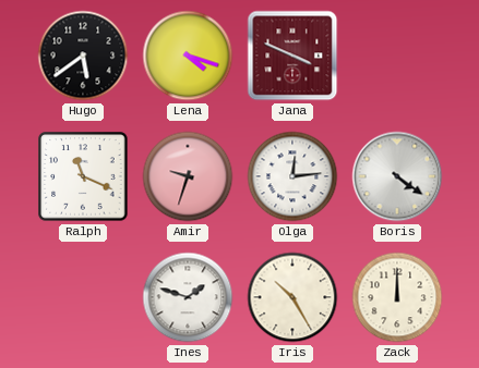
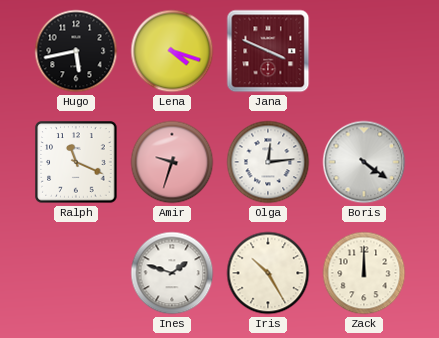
Hugo: 5:39 -> 5:43
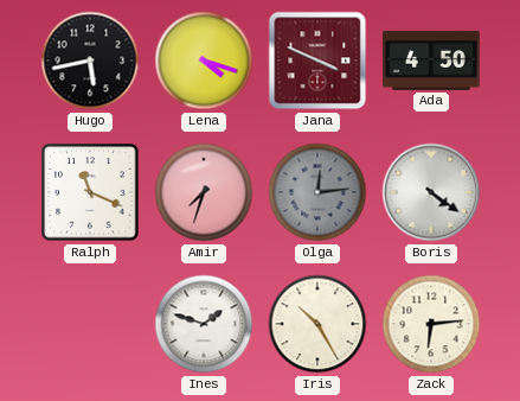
Ada: none -> 4:50
Amir: 9:33 -> 7:33
Olga dial: white -> grey
Zack: 12:00 -> 6:14
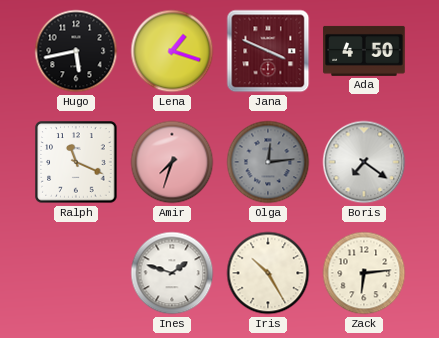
Lena: 4:18 -> 1:18
Boris: 4:21 -> 7:21
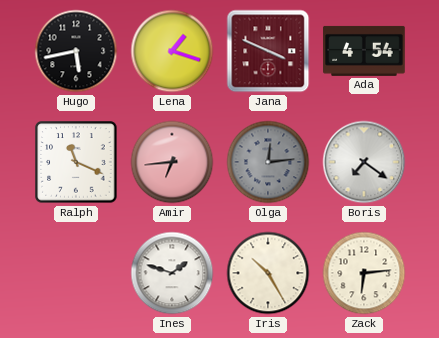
Ada: 4:50 -> 4:54
Amir: 7:33 -> 6:44
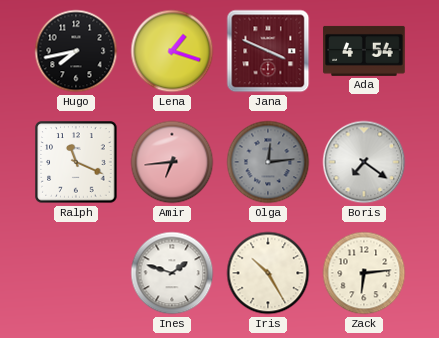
Hugo: 5:43 -> 7:43
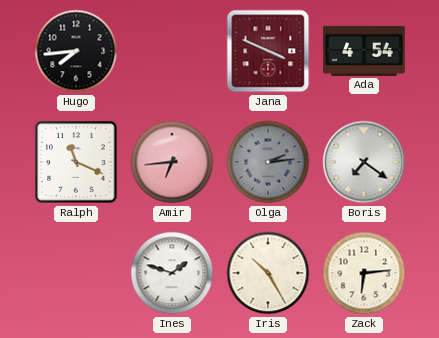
Hugo: 7:43 -> 7:44
Lena: 1:18 -> none
Olga: 12:14 -> 2:14
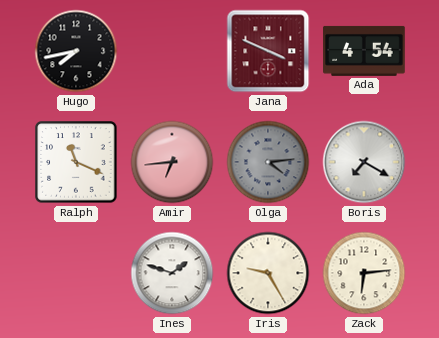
Hugo: 7:44 -> 7:43
Olga: 2:14 -> 4:14
Boris: 7:21 -> 7:20
Iris: 10:25 -> 9:25
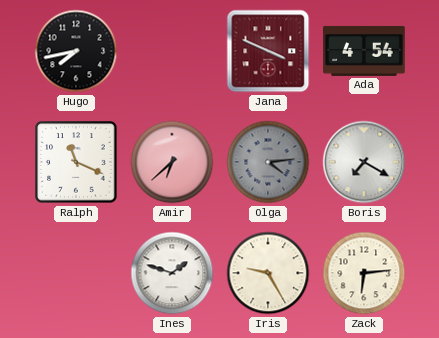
Amir: 6:44 -> 6:38
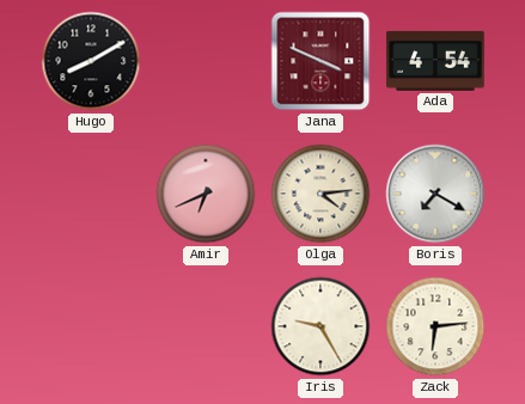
Hugo: 7:43 -> 8:10
Ralph: 11:19 -> none
Amir: 6:38 -> 6:41
Olga dial: grey -> cream
Ines: 1:48 -> none
